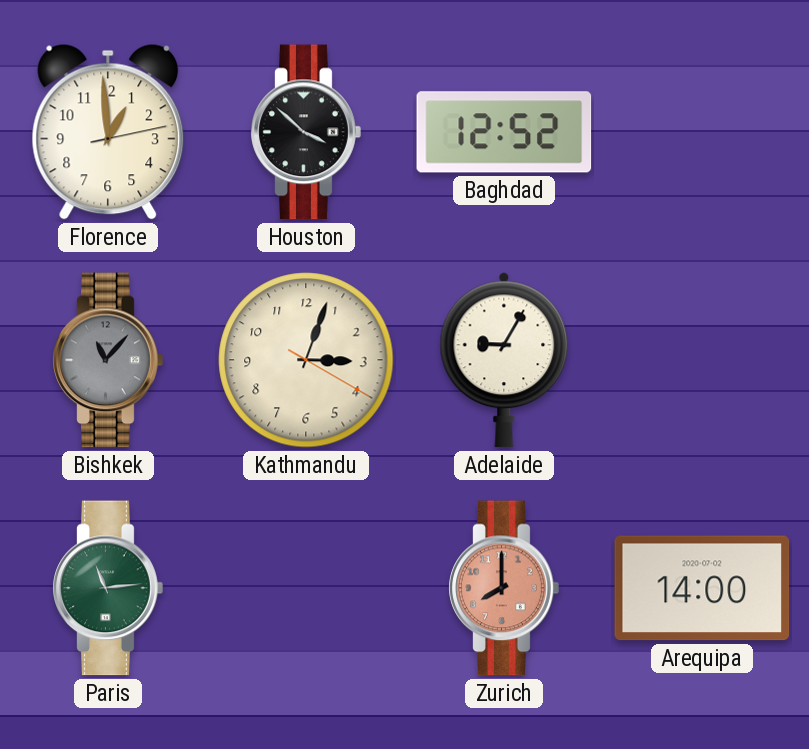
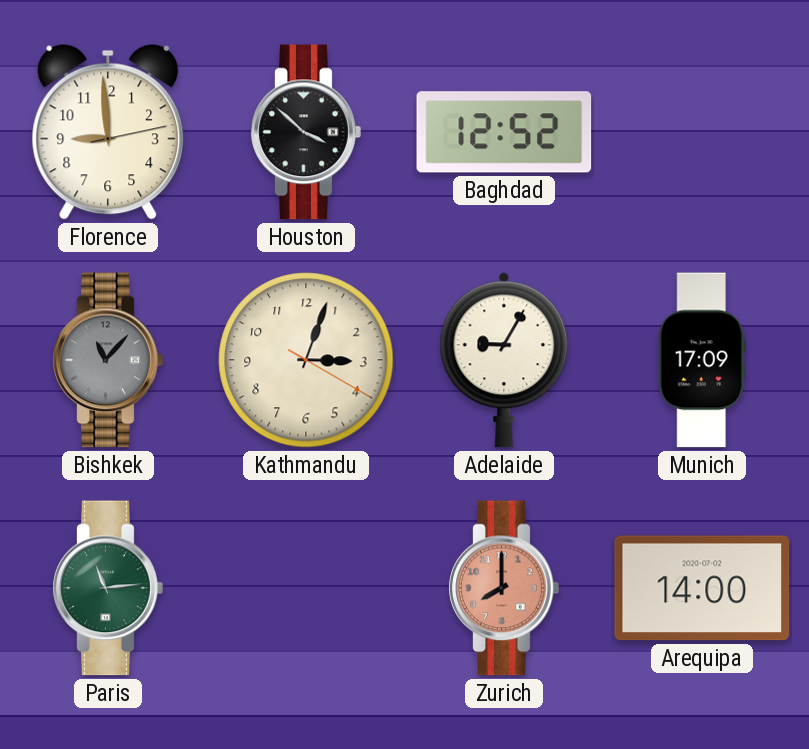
Florence: 12:59 -> 8:59
Munich: none -> 17:09
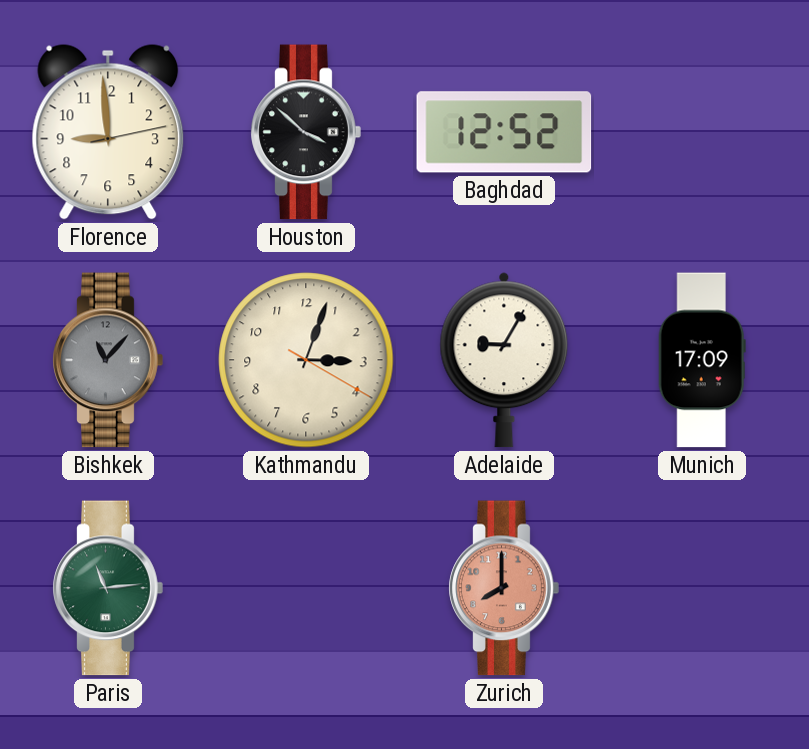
Arequipa: 14:00 -> none
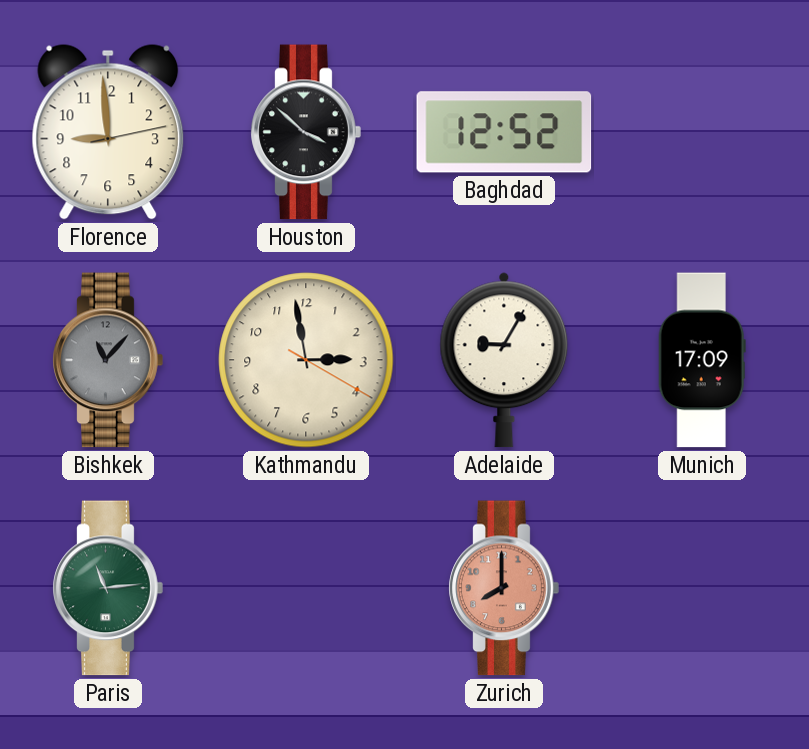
Kathmandu: 3:03 -> 2:58
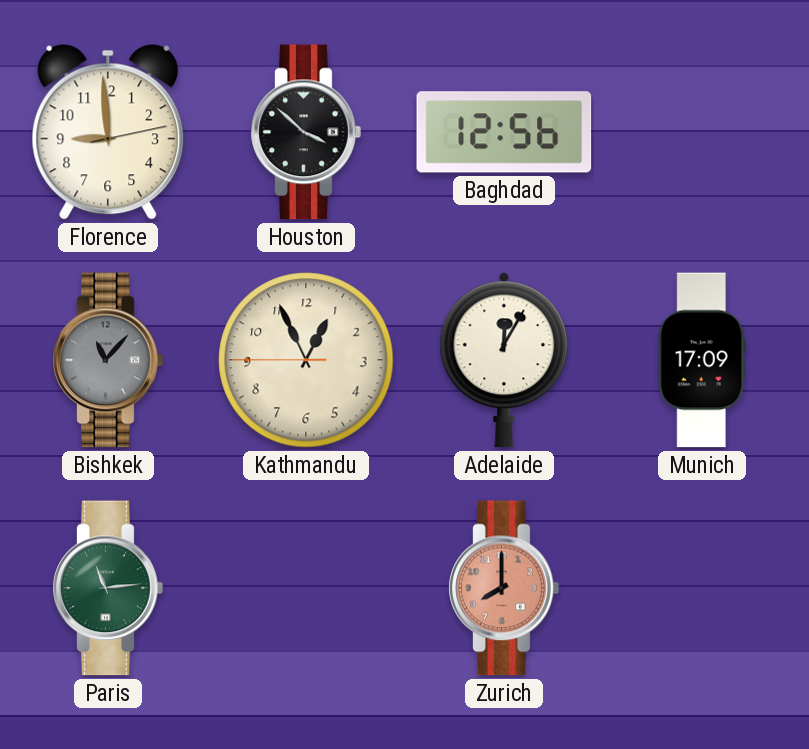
Baghdad: 12:52 -> 12:56
Kathmandu: 2:58 -> 12:55
Adelaide: 9:05 -> 12:05
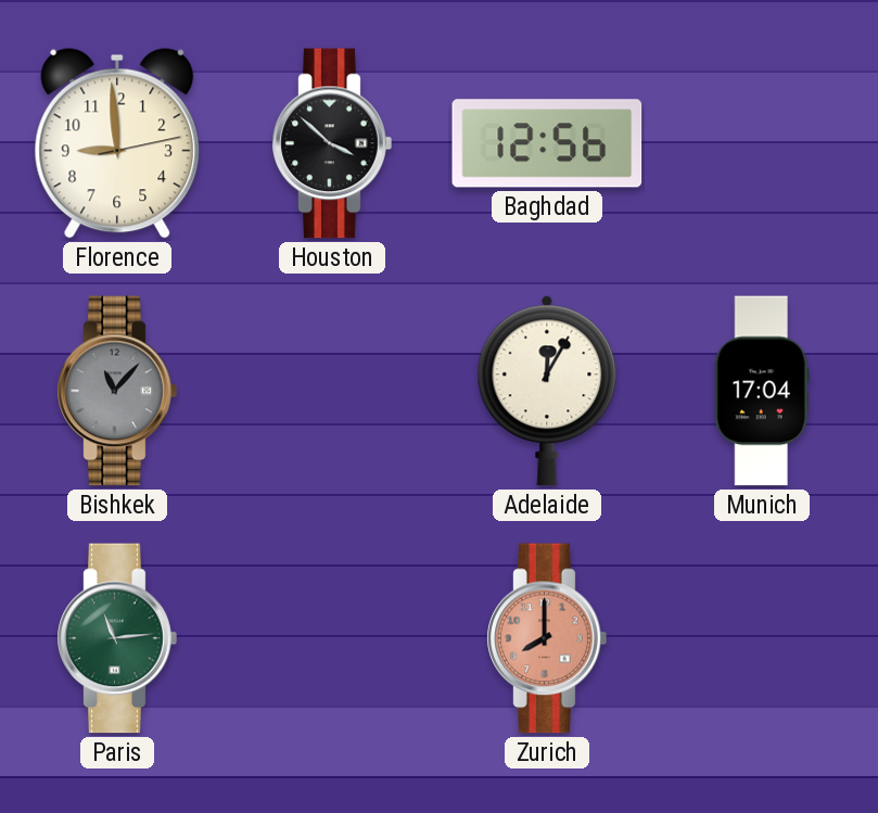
Kathmandu: 12:55 -> none
Munich: 17:09 -> 17:04
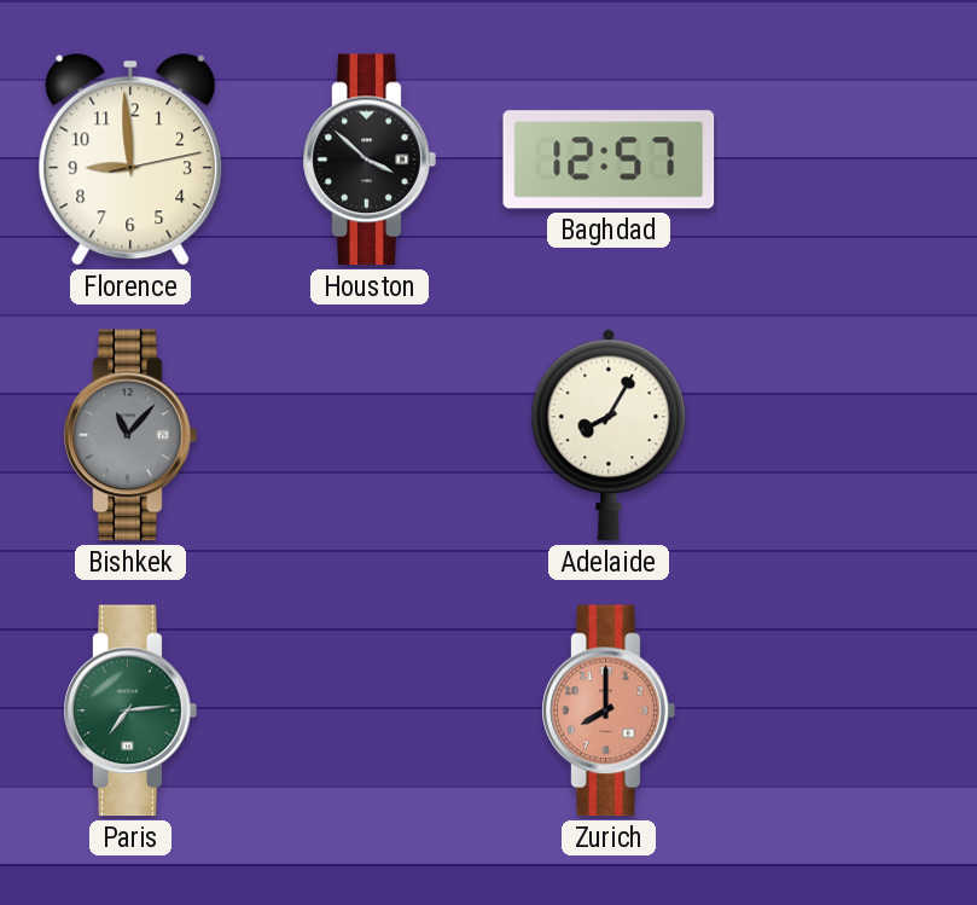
Baghdad: 12:56 -> 12:57
Adelaide: 12:05 -> 8:05
Munich: 17:04 -> none
Paris: 11:14 -> 7:14
